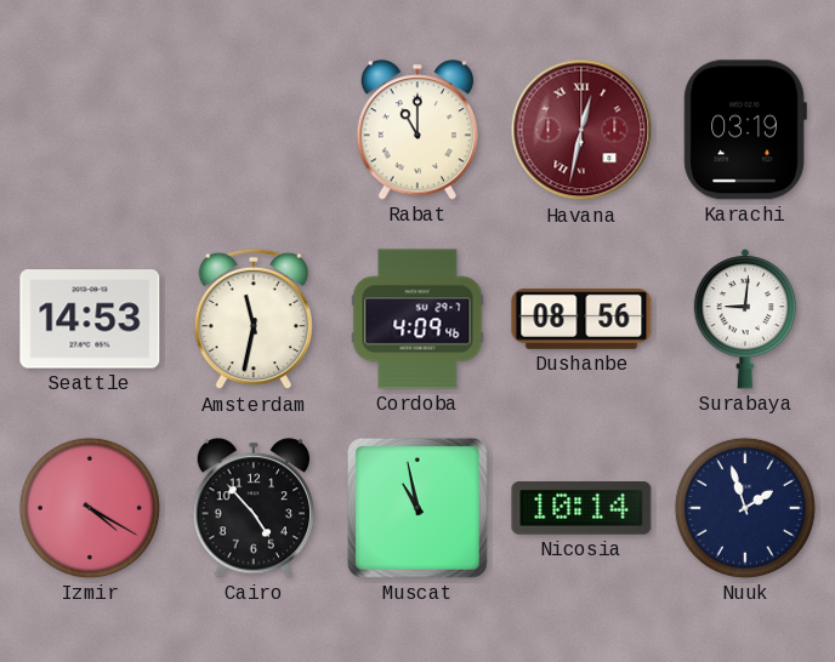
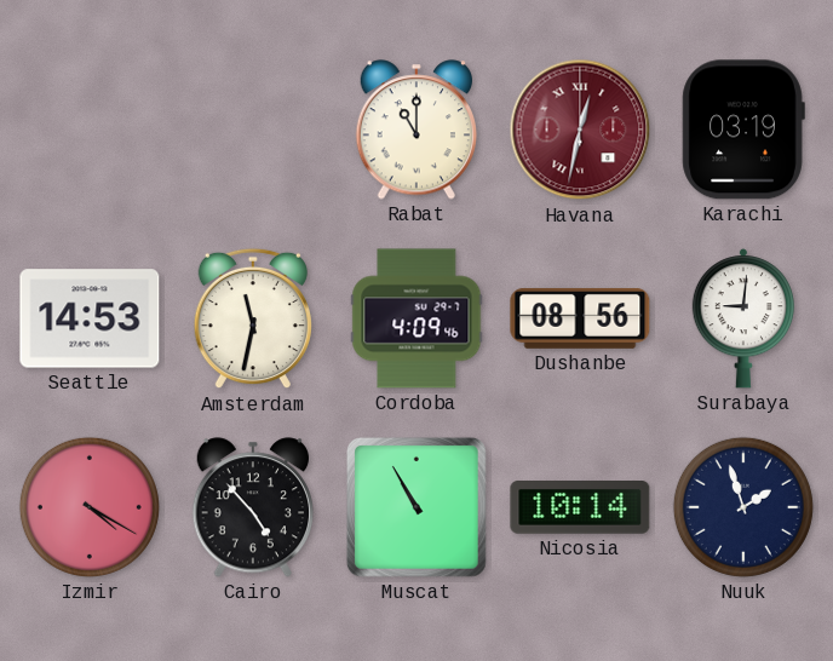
Muscat: 10:58 -> 10:55
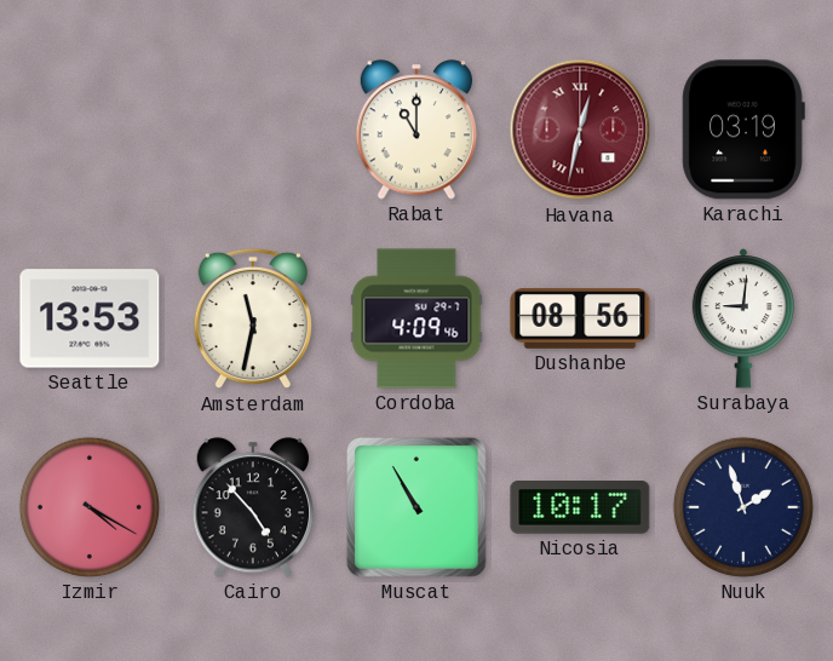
Seattle: 14:53 -> 13:53
Nicosia: 10:14 -> 10:17
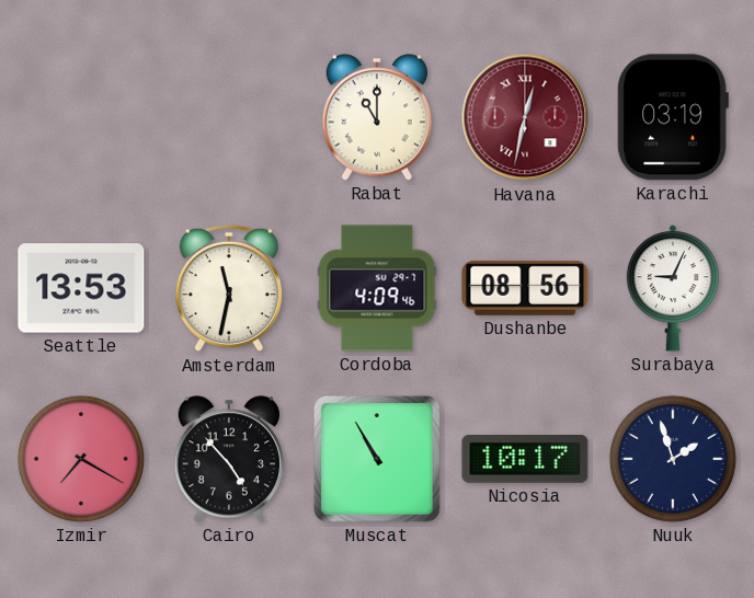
Surabaya: 9:01 -> 9:04
Izmir: 4:20 -> 7:20
